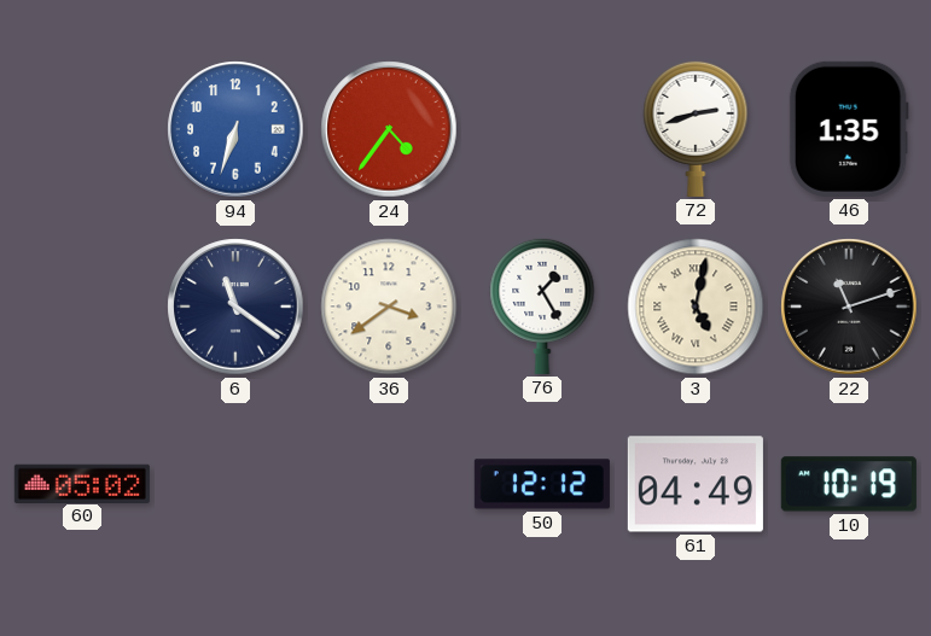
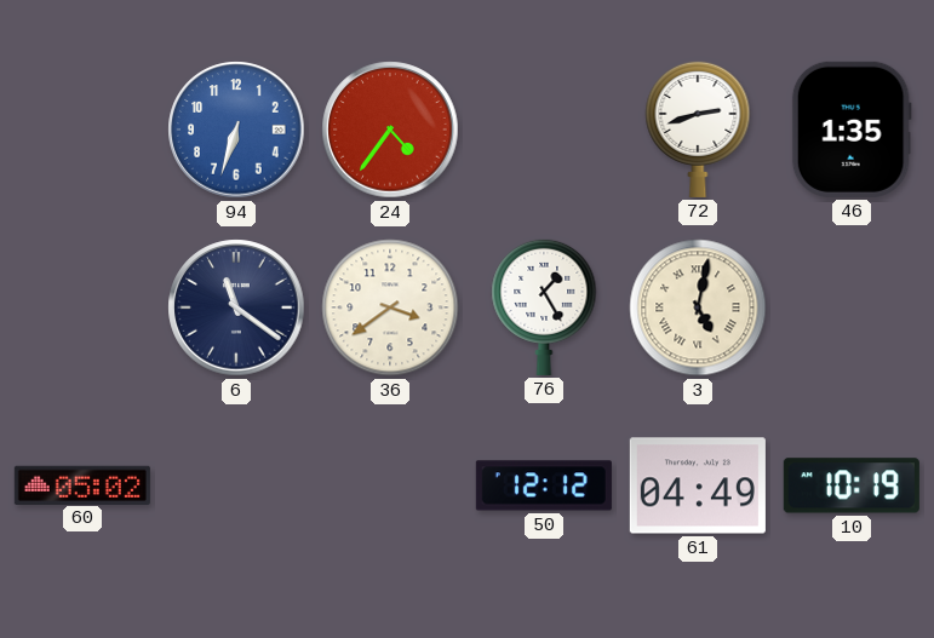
22: 11:12 -> none
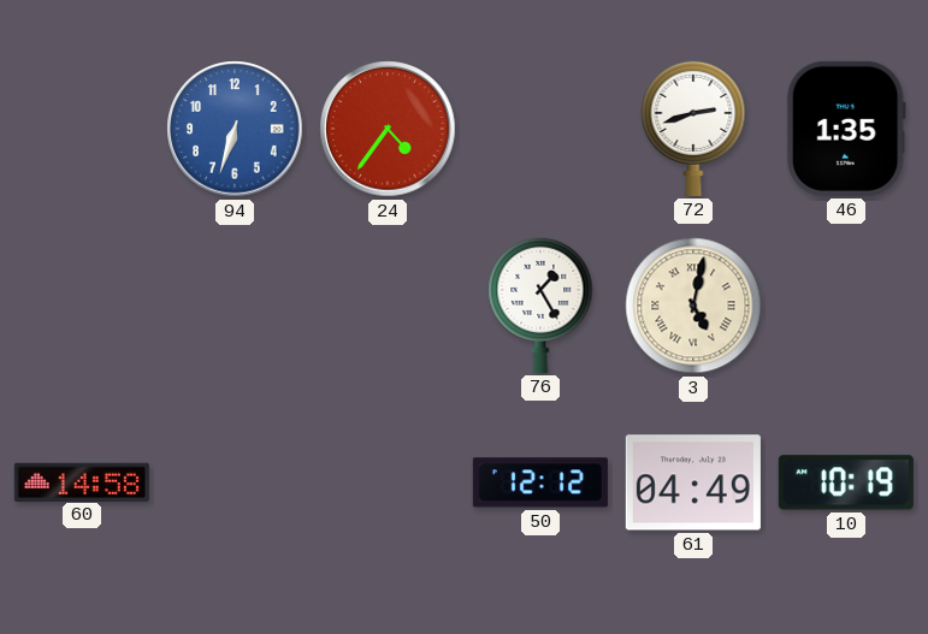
6: 11:21 -> none
36: 3:39 -> none
60: 05:02 -> 14:58
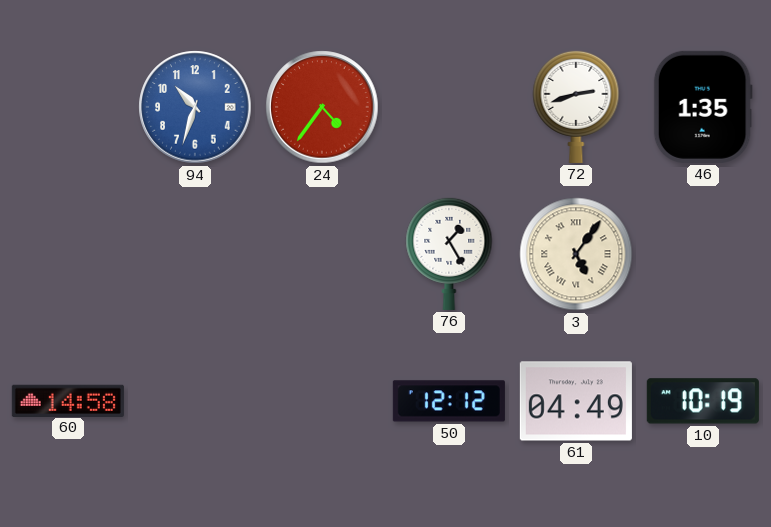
94: 6:33 -> 10:33
3: 5:02 -> 5:06
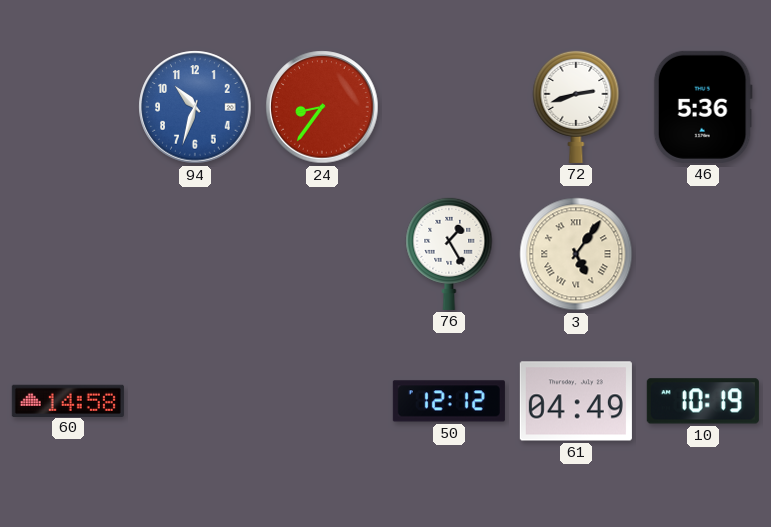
24: 4:36 -> 8:36
46: 1:35 -> 5:36
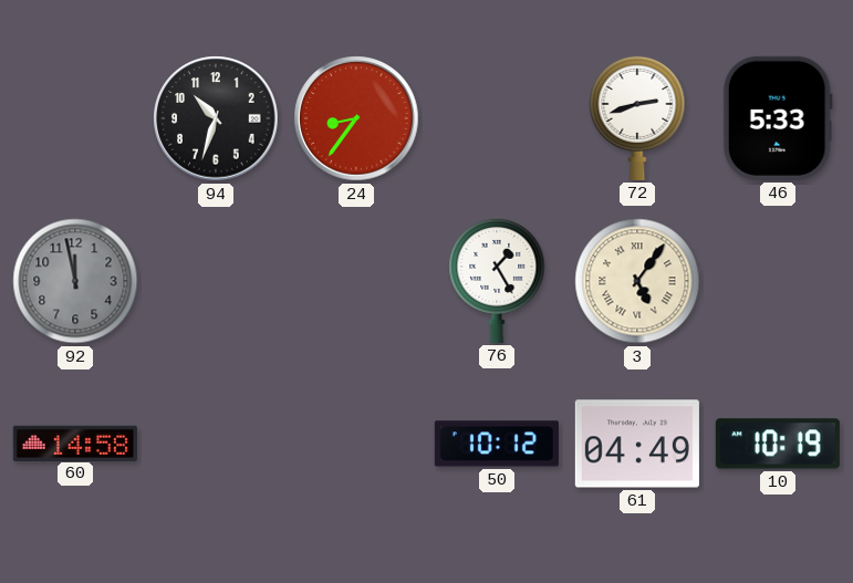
94 dial: blue -> black
46: 5:36 -> 5:33
92: none -> 11:58
50: 12:12 -> 10:12
